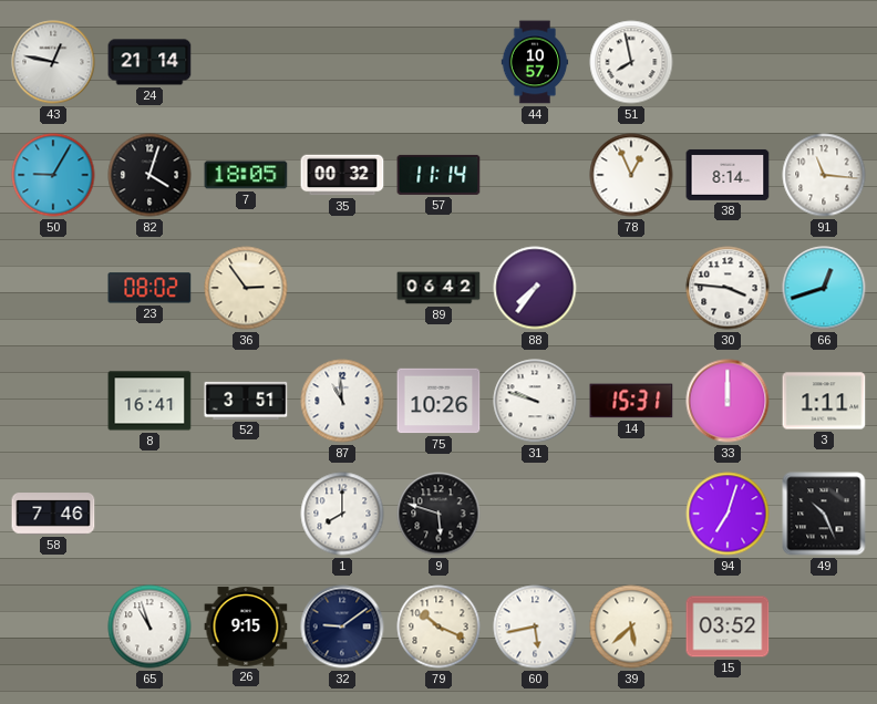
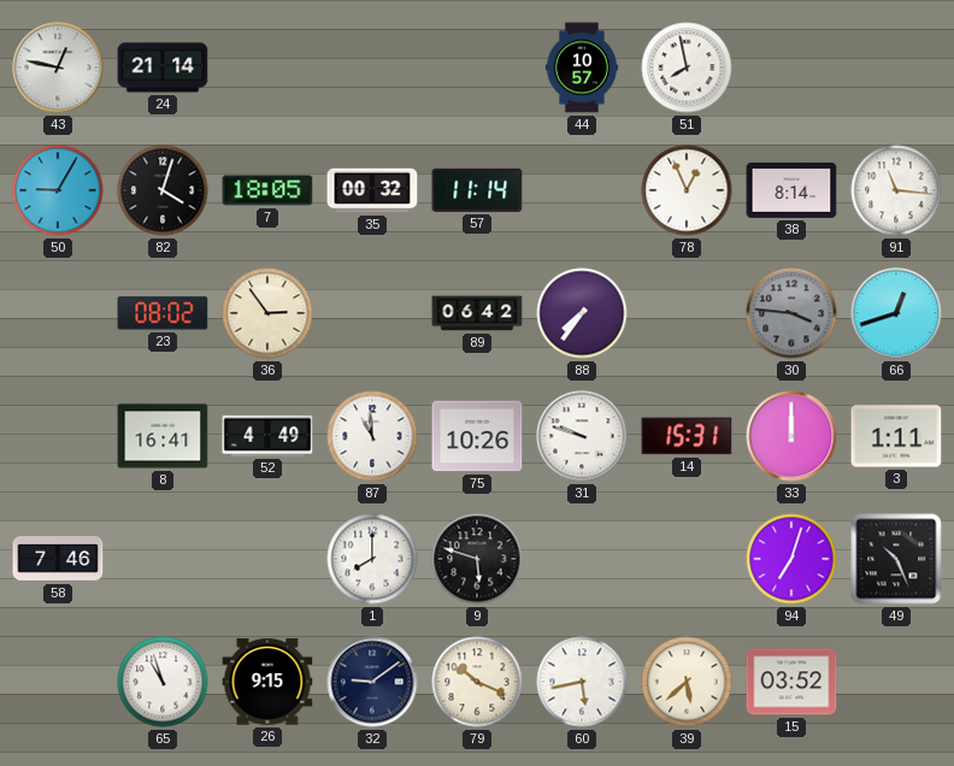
30 dial: white -> grey
52: 3:51 -> 4:49
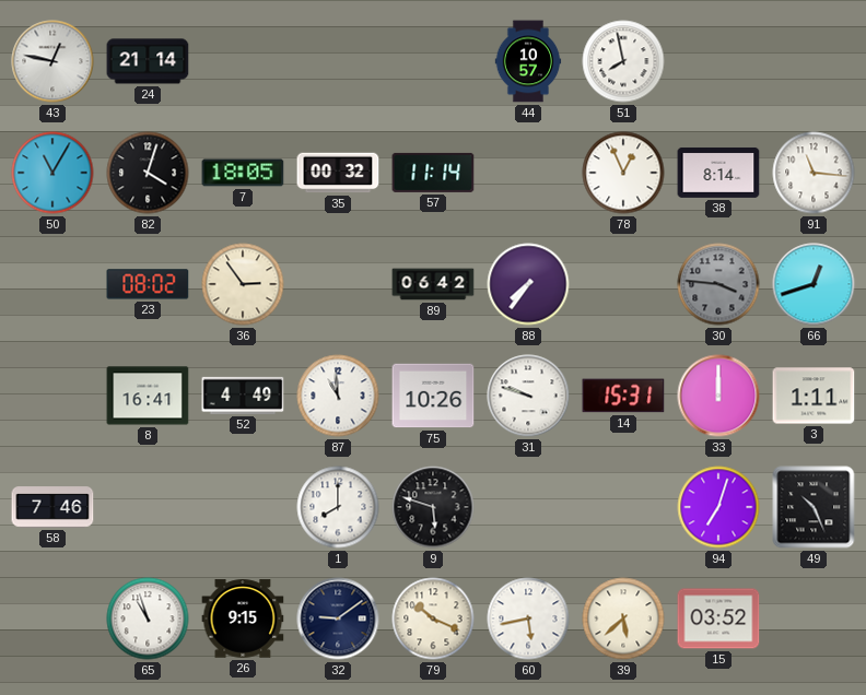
50: 9:05 -> 11:05
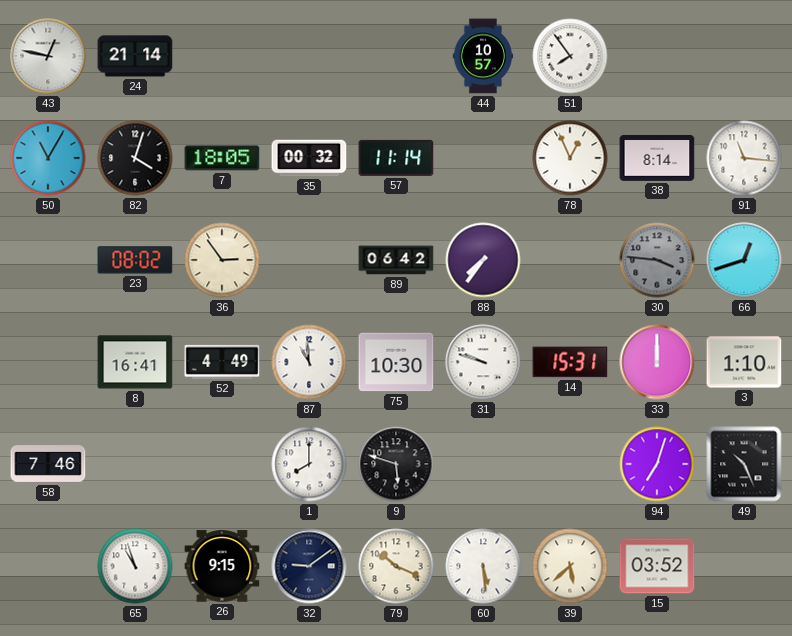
51: 7:58 -> 7:54
75: 10:26 -> 10:30
3: 1:11 -> 1:10
60: 5:43 -> 5:29
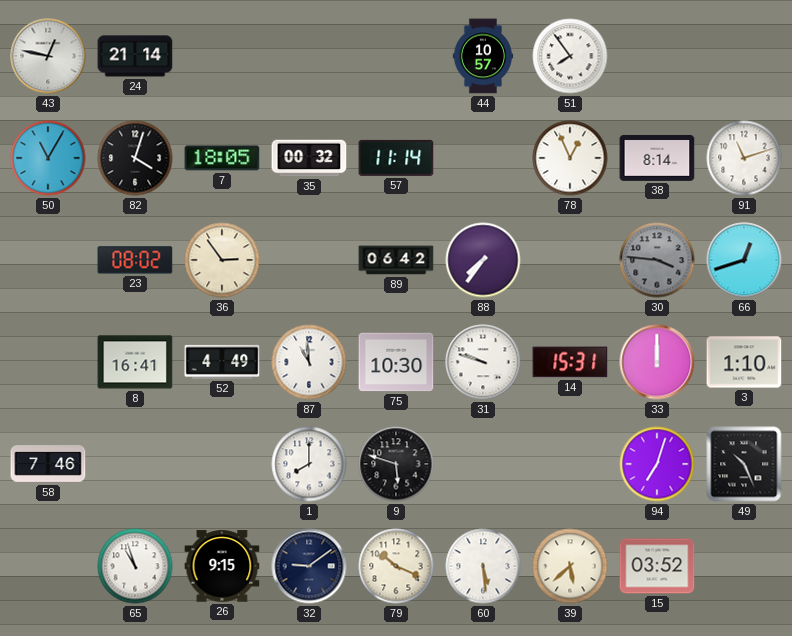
91: 11:16 -> 11:12
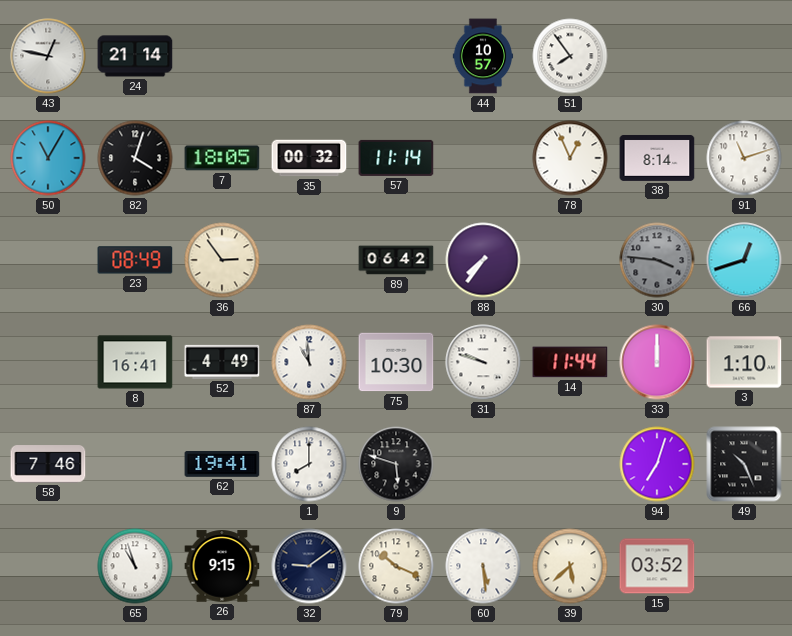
23: 08:02 -> 08:49
14: 15:31 -> 11:44
62: none -> 19:41
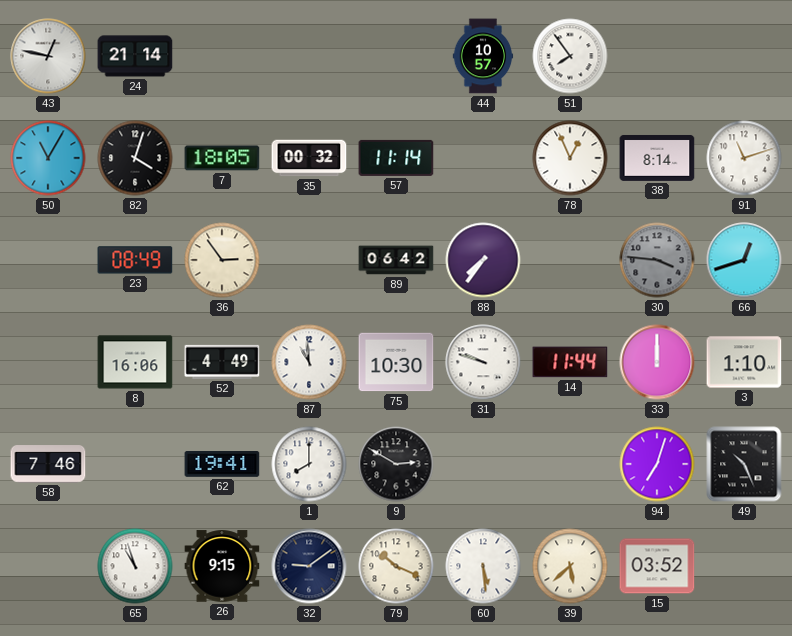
8: 16:41 -> 16:06
9: 5:48 -> 2:50
